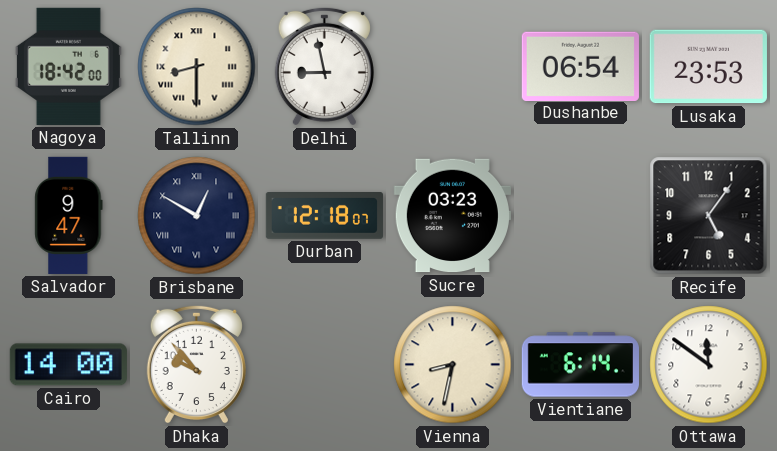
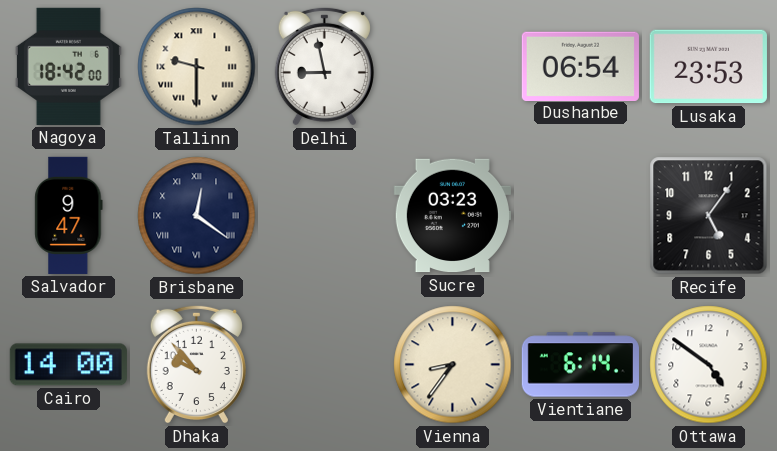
Tallinn: 8:30 -> 9:30
Brisbane: 12:50 -> 12:21
Durban: 12:18 -> none
Vienna: 8:32 -> 8:36
Ottawa: 11:51 -> 4:51
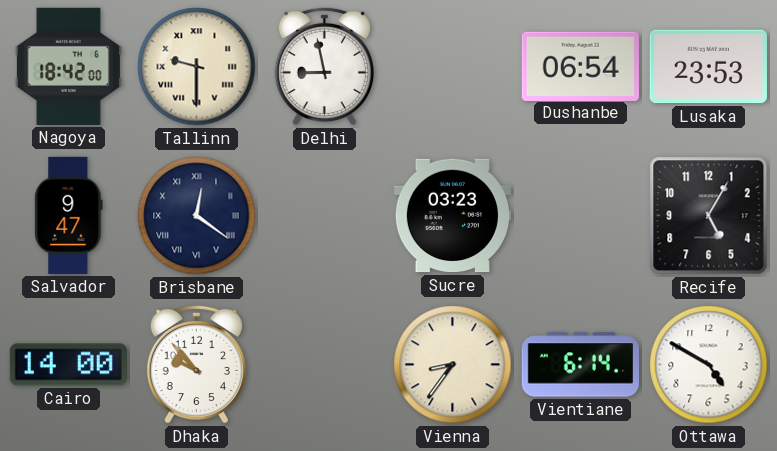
Recife: 5:06 -> 5:05
Ottawa: 4:51 -> 4:50
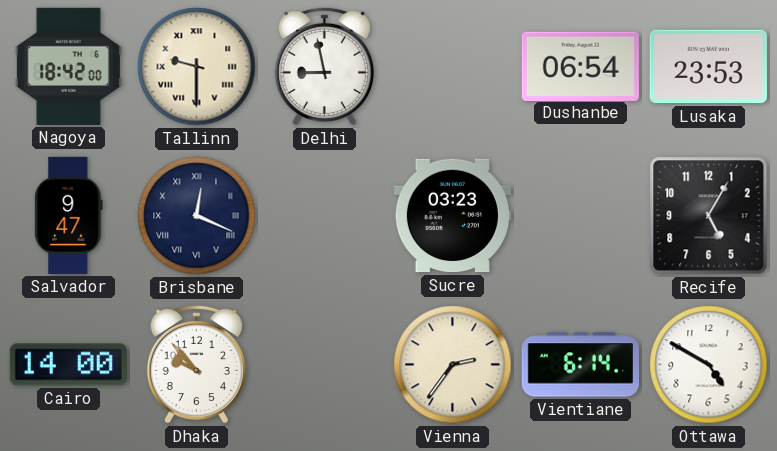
Brisbane: 12:21 -> 12:19
Vienna: 8:36 -> 2:36
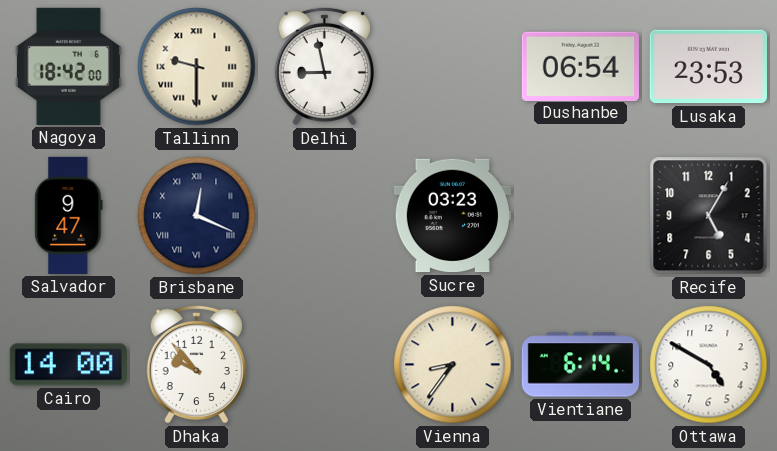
Vienna: 2:36 -> 8:36
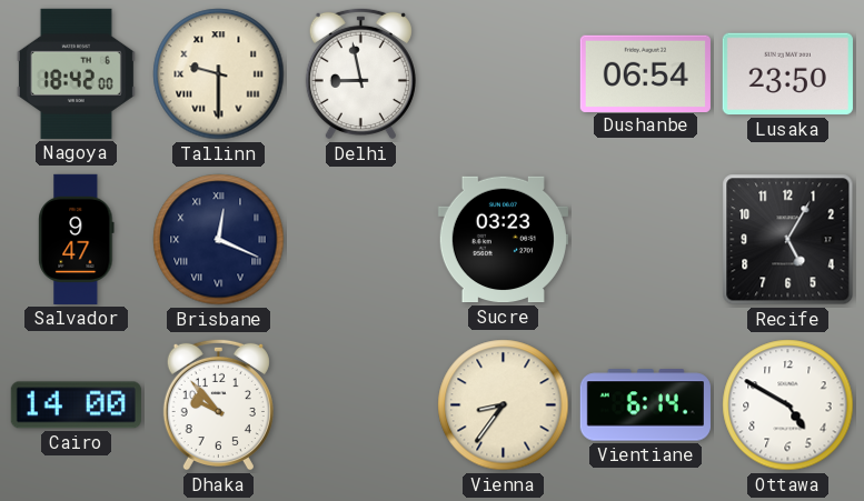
Lusaka: 23:53 -> 23:50
